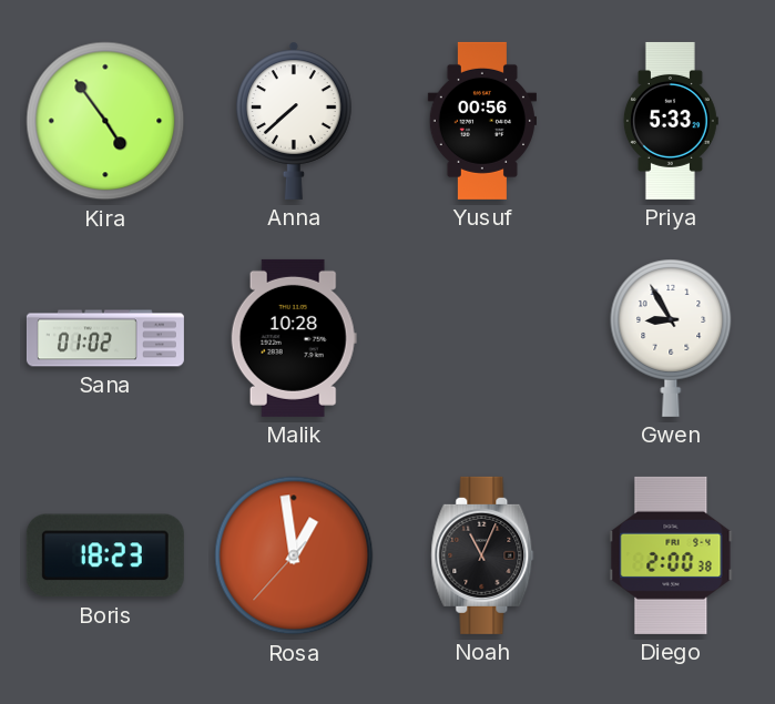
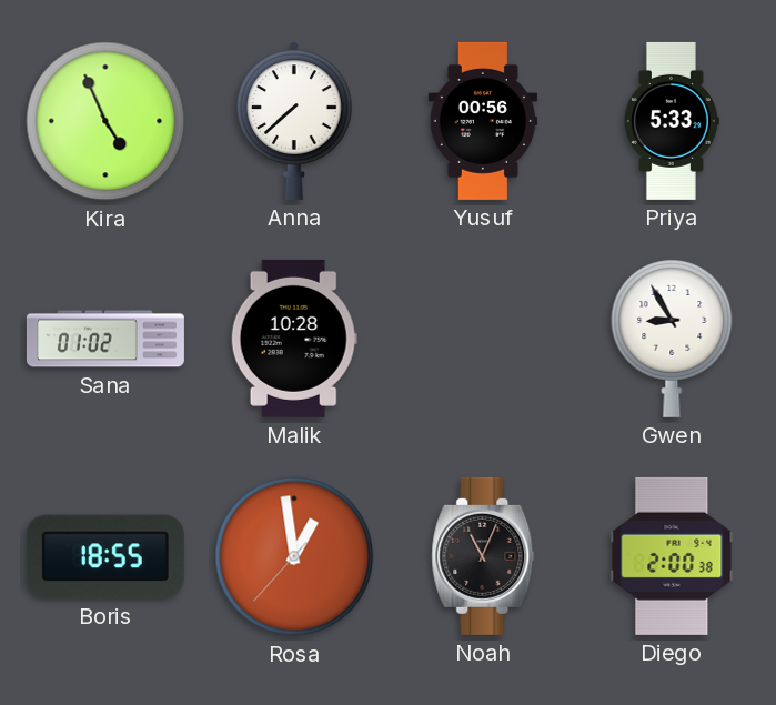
Kira: 4:54 -> 4:56
Boris: 18:23 -> 18:55
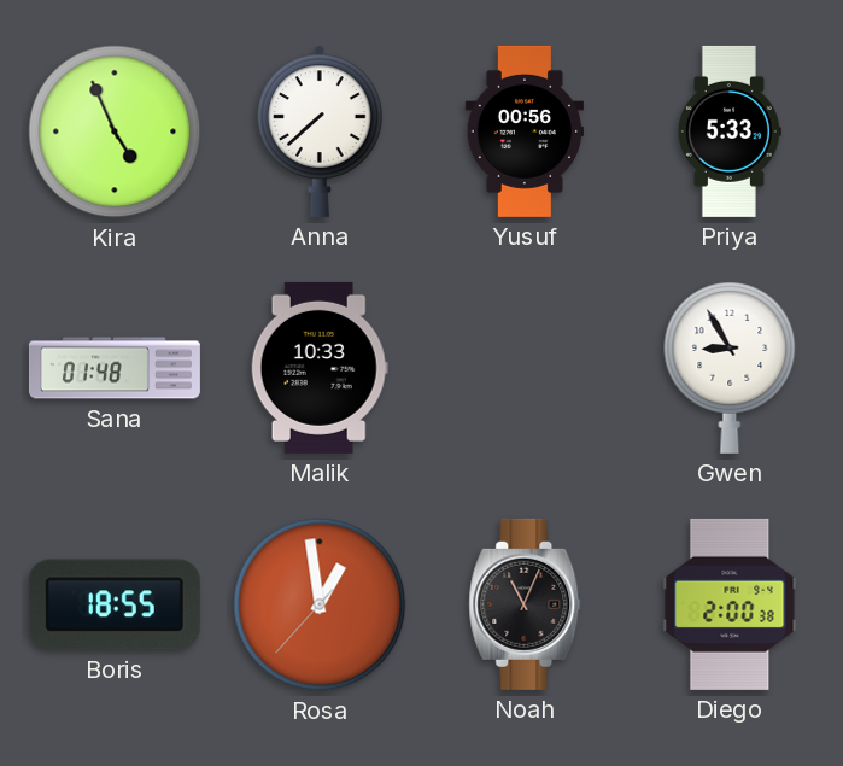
Sana: 01:02 -> 01:48
Malik: 10:28 -> 10:33
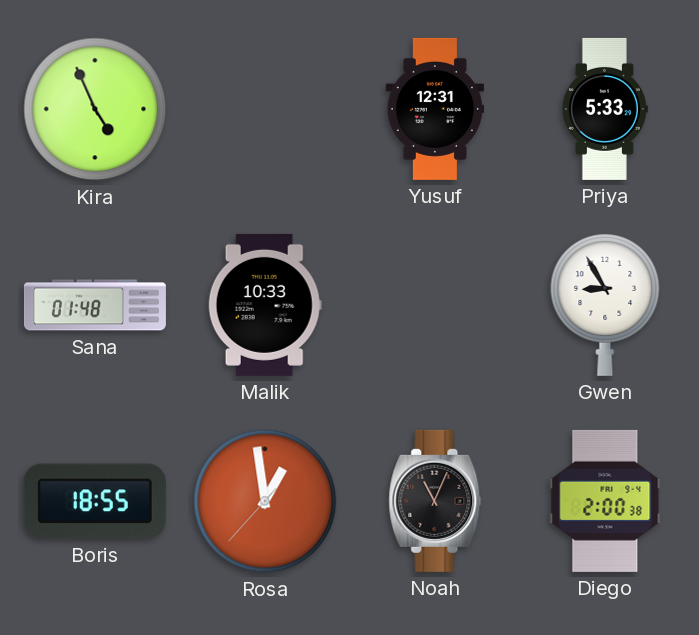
Anna: 7:38 -> none
Yusuf: 00:56 -> 12:31
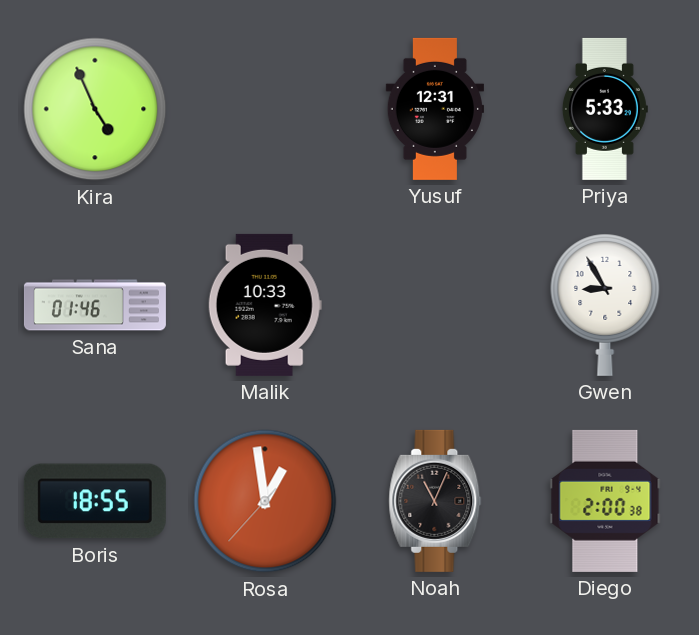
Sana: 01:48 -> 01:46
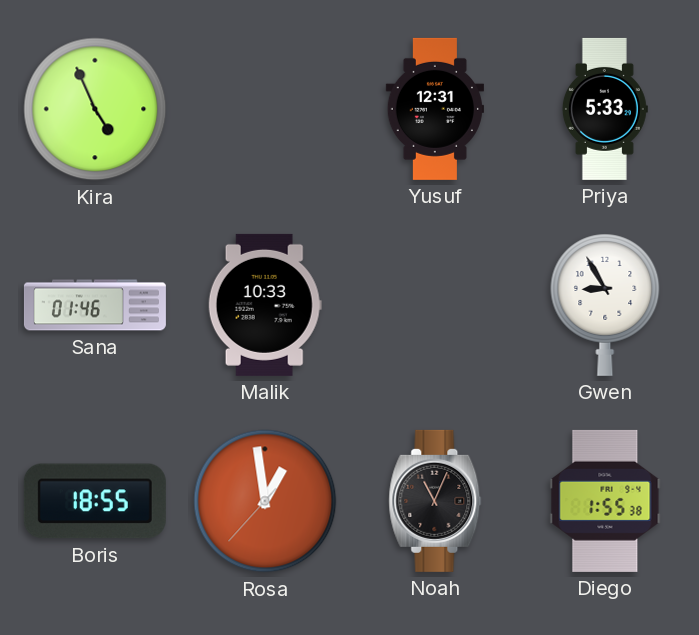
Diego: 2:00 -> 1:55
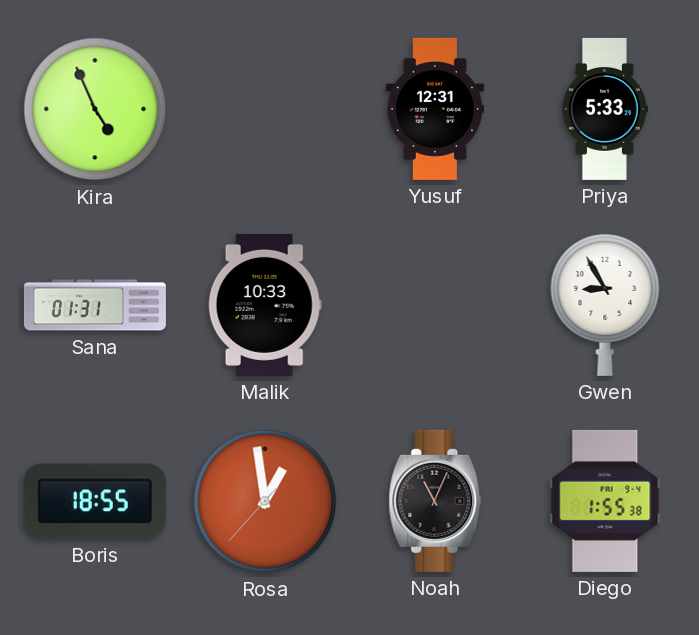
Sana: 01:46 -> 01:31
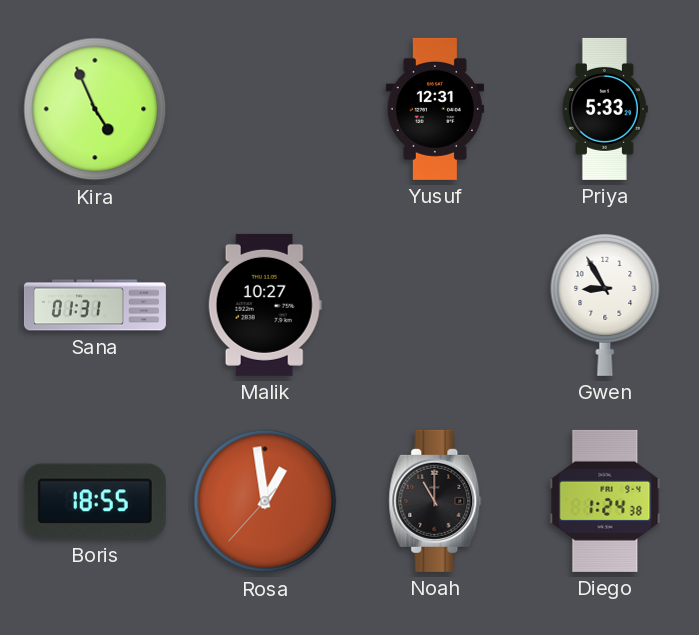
Malik: 10:33 -> 10:27
Noah: 11:04 -> 11:00
Diego: 1:55 -> 1:24
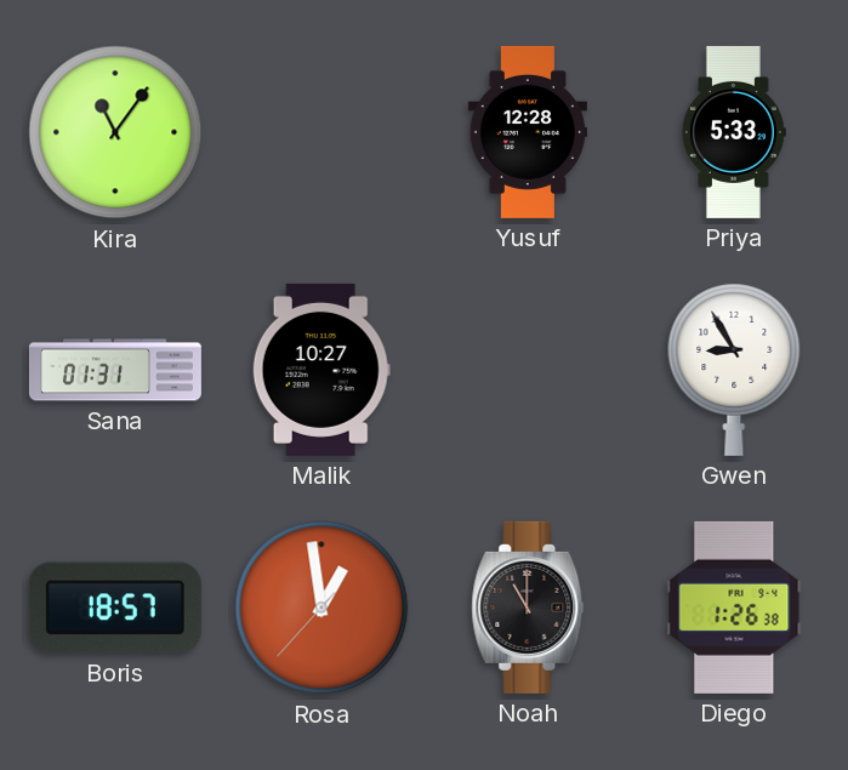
Kira: 4:56 -> 11:06
Yusuf: 12:31 -> 12:28
Boris: 18:55 -> 18:57
Diego: 1:24 -> 1:26
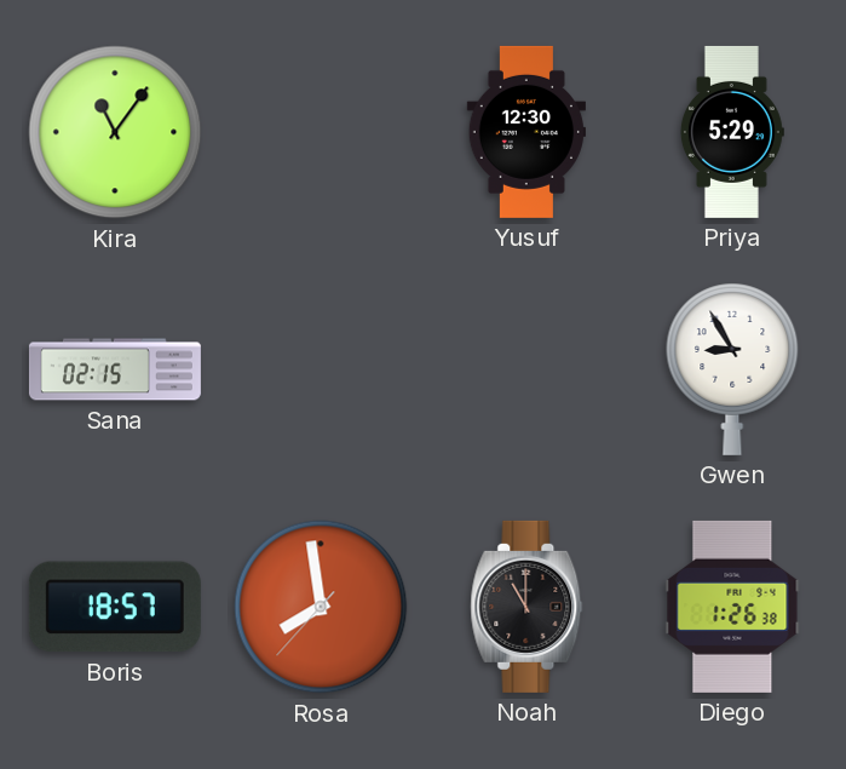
Yusuf: 12:28 -> 12:30
Priya: 5:33 -> 5:29
Sana: 01:31 -> 02:15
Malik: 10:27 -> none
Rosa: 12:58 -> 7:58
